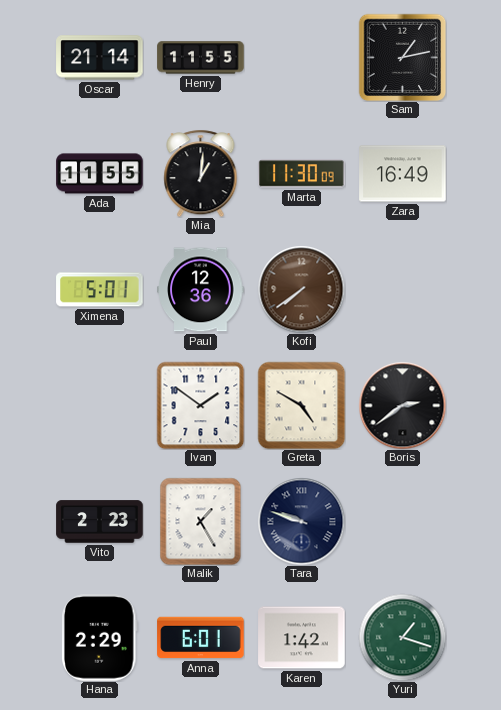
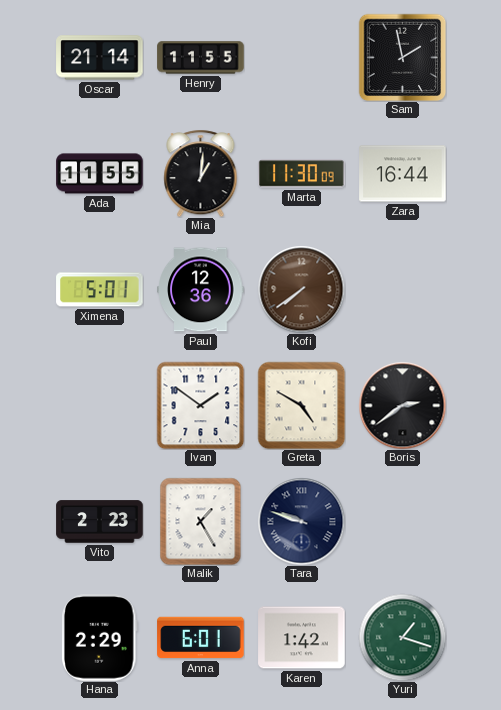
Sam: 1:13 -> 1:58
Zara: 16:49 -> 16:44
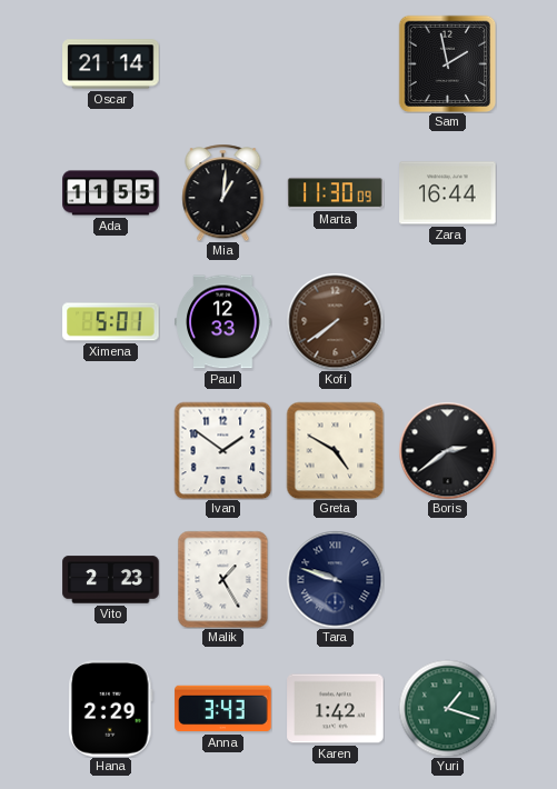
Henry: 11:55 -> none
Paul: 12:36 -> 12:33
Anna: 6:01 -> 3:43
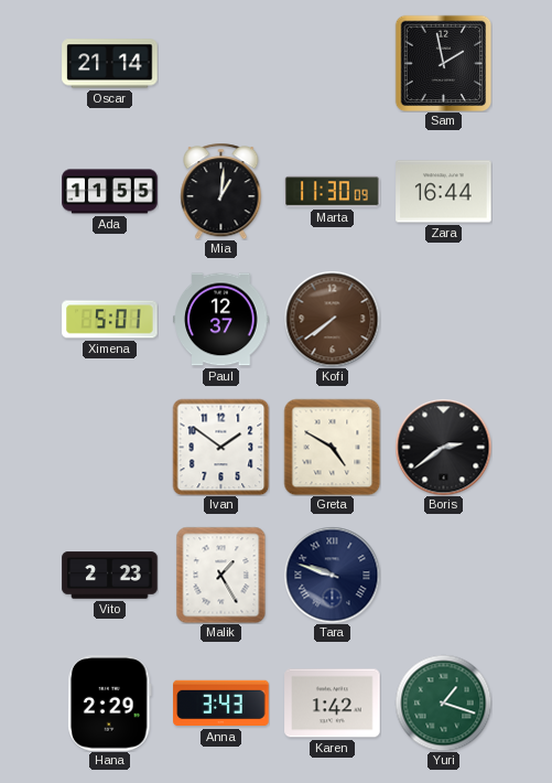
Paul: 12:33 -> 12:37
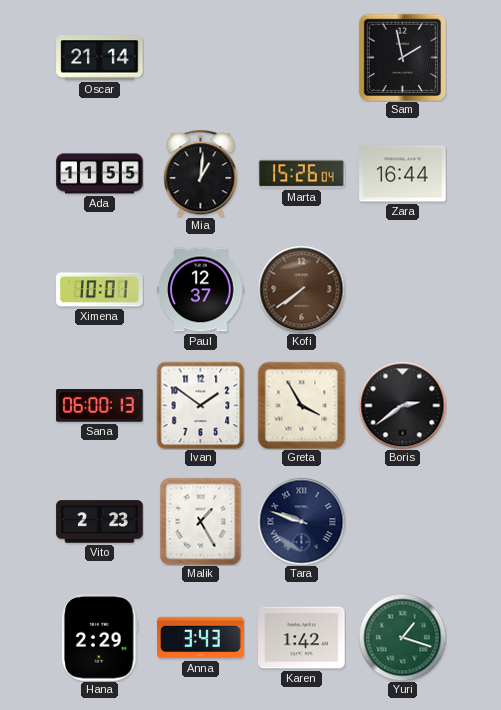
Marta: 11:30 -> 15:26
Ximena: 5:01 -> 10:01
Sana: none -> 06:00
Greta: 4:50 -> 3:55
